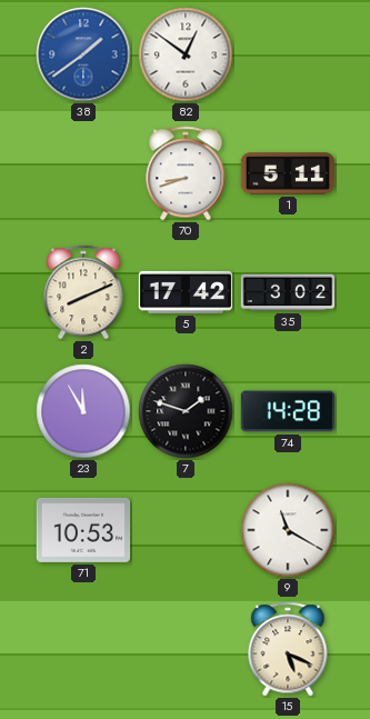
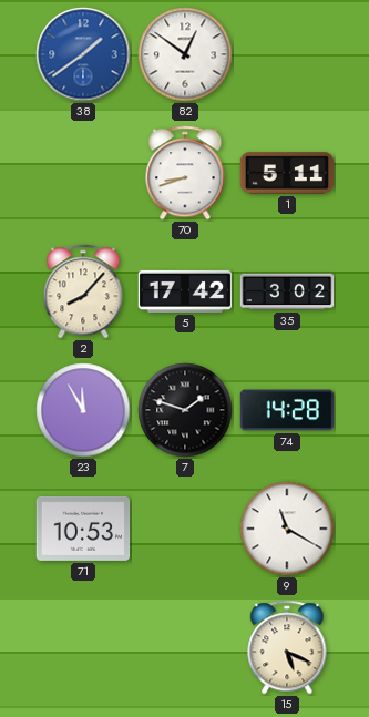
2: 8:11 -> 8:07
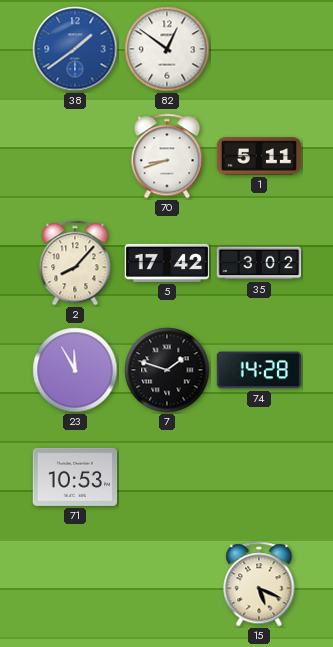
9: 11:20 -> none
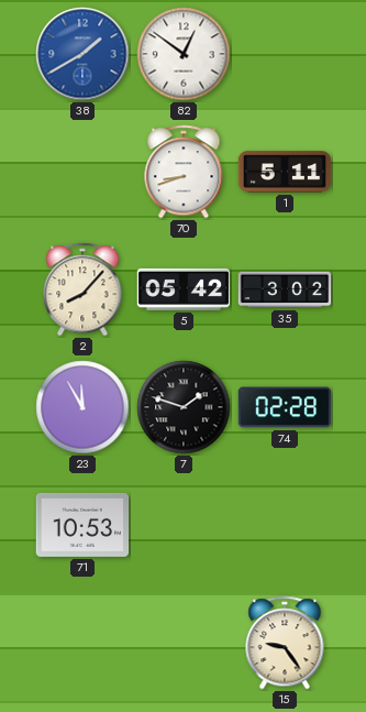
38: 1:39 -> 1:40
5: 17:42 -> 05:42
74: 14:28 -> 02:28
15: 5:19 -> 9:24
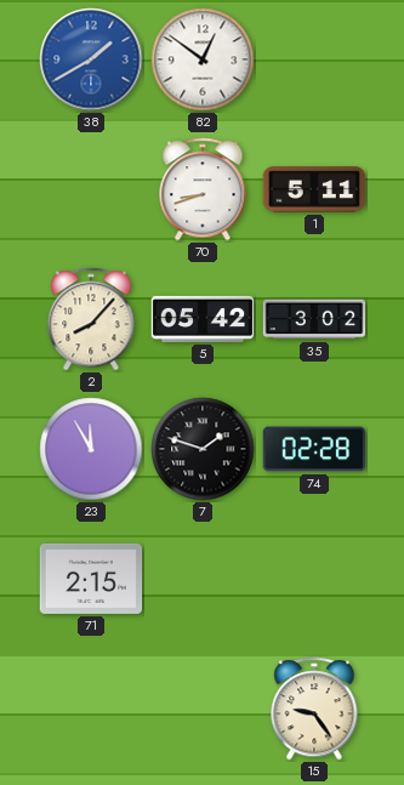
71: 10:53 -> 2:15
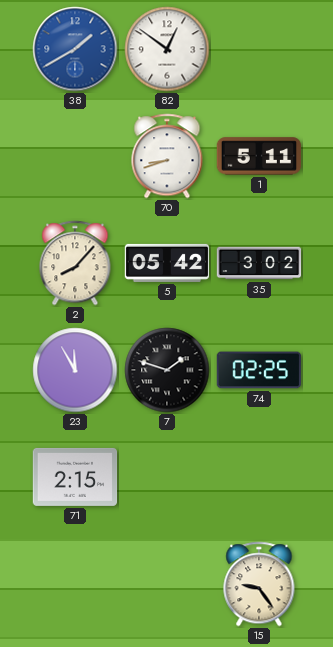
74: 02:28 -> 02:25
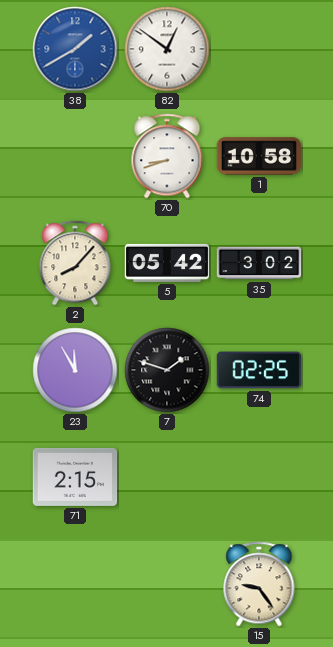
1: 5:11 -> 10:58
